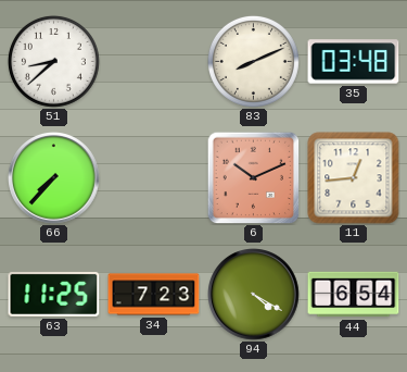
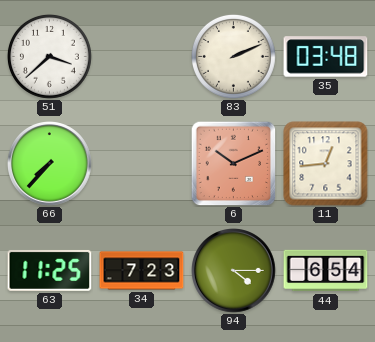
51: 8:38 -> 3:38
83: 8:11 -> 2:11
94: 4:20 -> 4:15
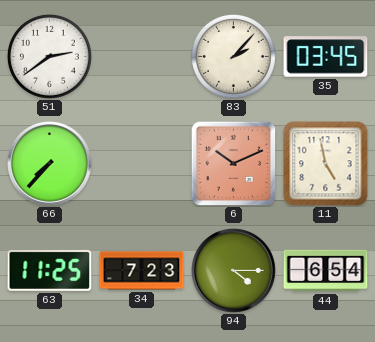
51: 3:38 -> 2:39
83: 2:11 -> 2:07
35: 03:48 -> 03:45
11: 12:44 -> 4:58
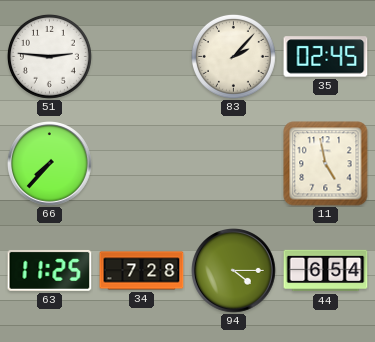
51: 2:39 -> 2:46
35: 03:45 -> 02:45
6: 10:11 -> none
34: 7:23 -> 7:28
